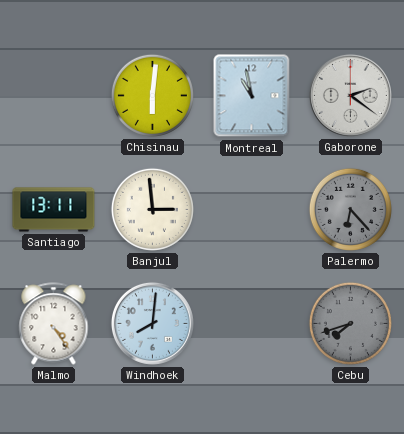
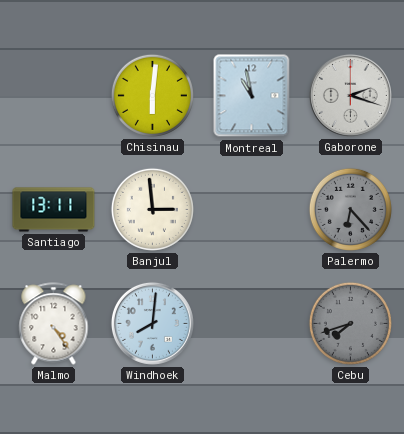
Gaborone: 2:21 -> 2:18
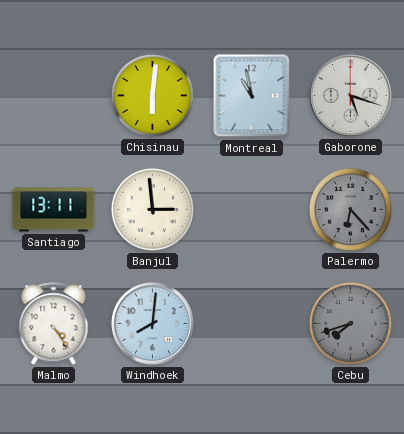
Gaborone: 2:18 -> 5:18
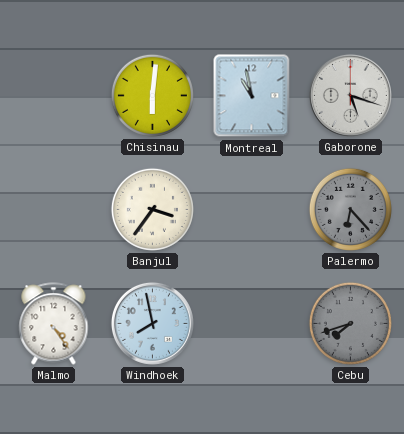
Santiago: 13:11 -> none
Banjul: 2:59 -> 3:36
Windhoek: 8:01 -> 7:58
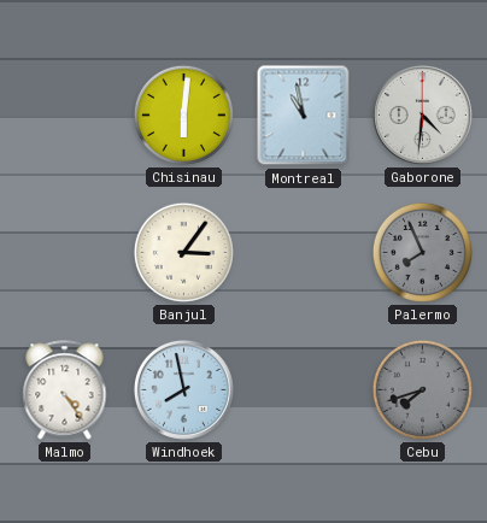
Gaborone: 5:18 -> 4:31
Banjul: 3:36 -> 3:06
Palermo: 6:23 -> 7:56
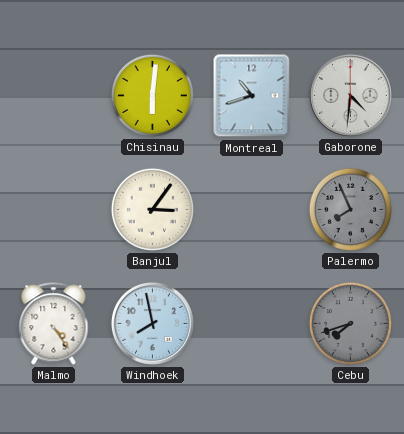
Montreal: 10:58 -> 10:42
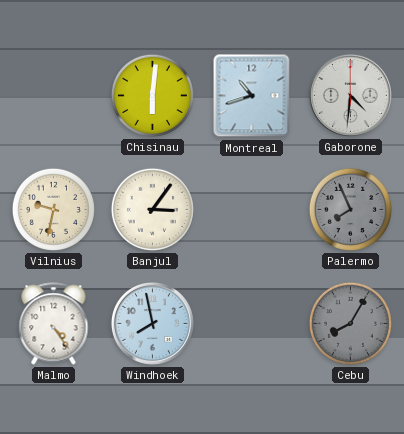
Vilnius: none -> 9:32
Cebu: 7:42 -> 8:05
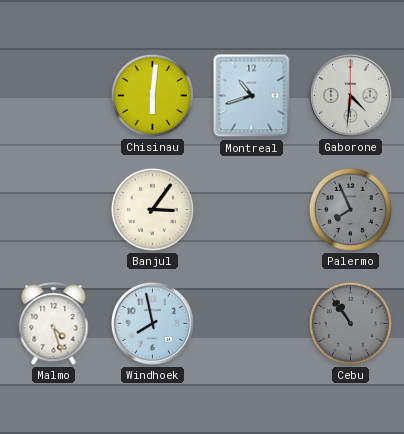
Vilnius: 9:32 -> none
Malmo: 4:24 -> 4:27
Cebu: 8:05 -> 10:54
